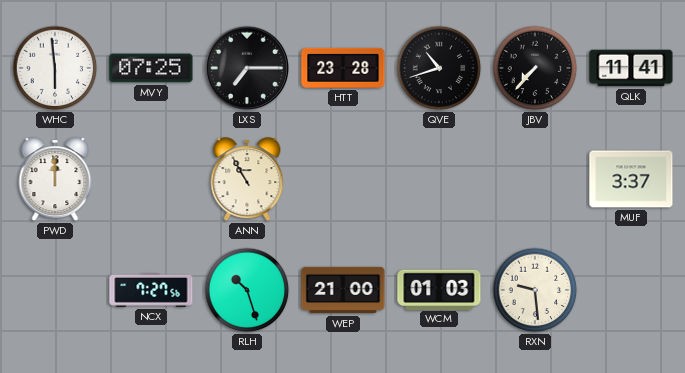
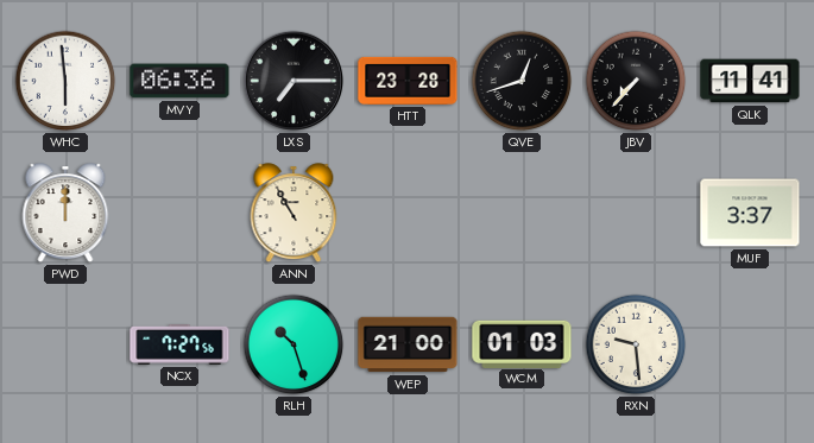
MVY: 07:25 -> 06:36
QVE: 10:42 -> 12:42
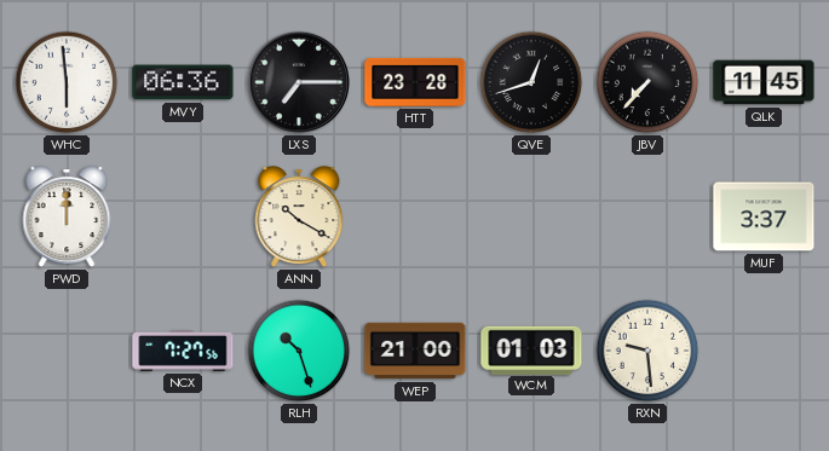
QLK: 11:41 -> 11:45
ANN: 10:55 -> 10:20
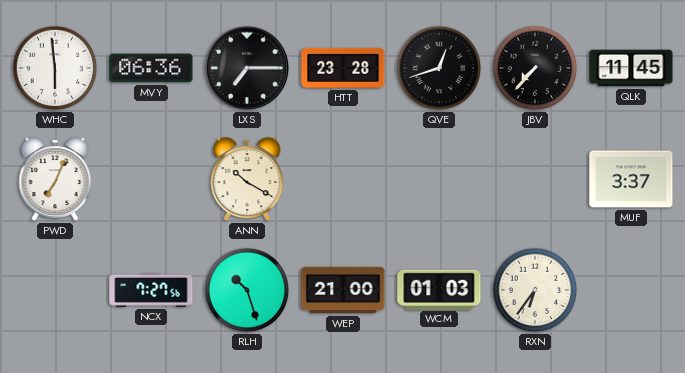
PWD: 12:00 -> 7:04
RXN: 9:29 -> 6:36
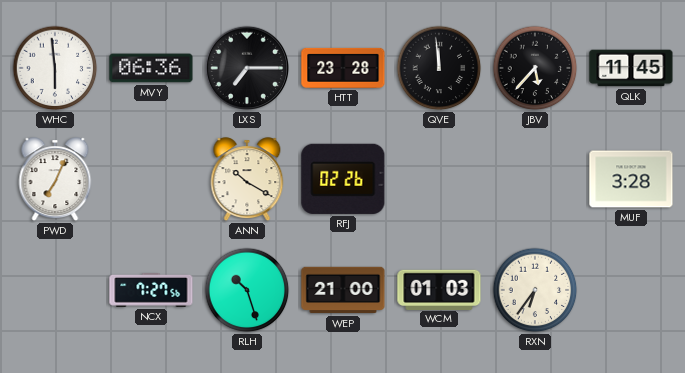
QVE: 12:42 -> 11:59
JBV: 7:37 -> 5:37
RFJ: none -> 02:26
MUF: 3:37 -> 3:28
